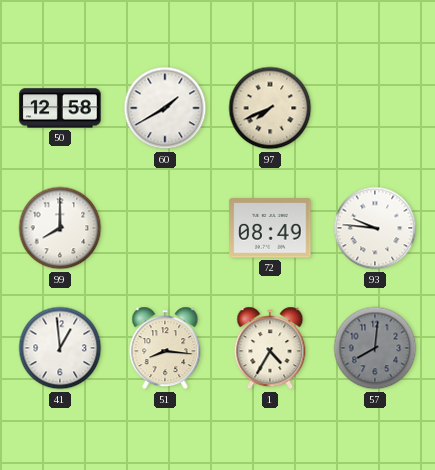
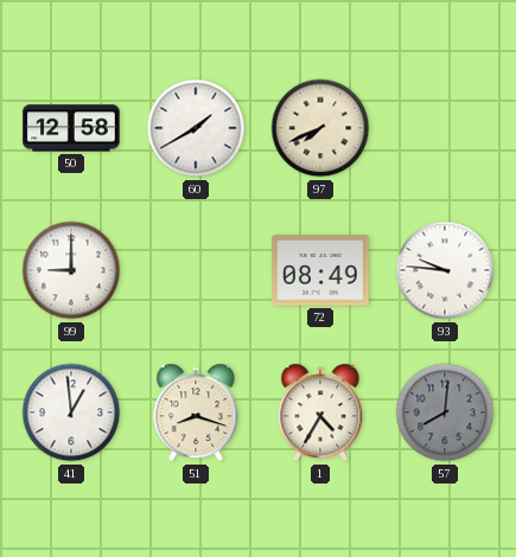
99: 8:00 -> 9:00
51: 8:16 -> 8:18
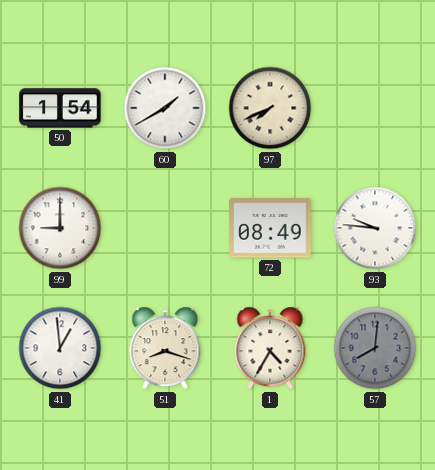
50: 12:58 -> 1:54
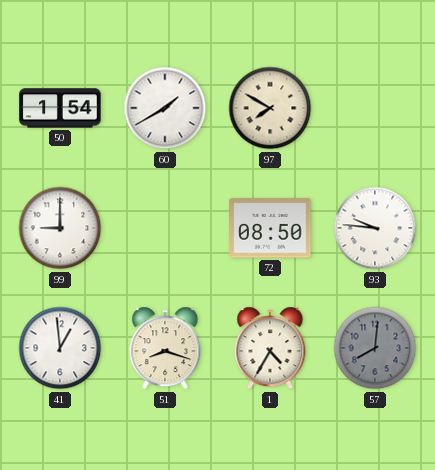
97: 7:41 -> 7:50
72: 08:49 -> 08:50
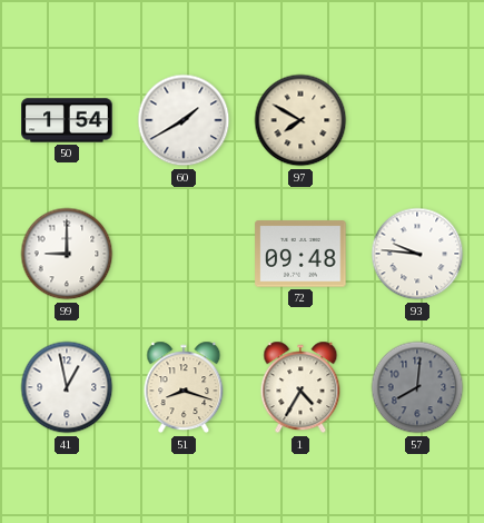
72: 08:50 -> 09:48
41: 12:59 -> 12:58
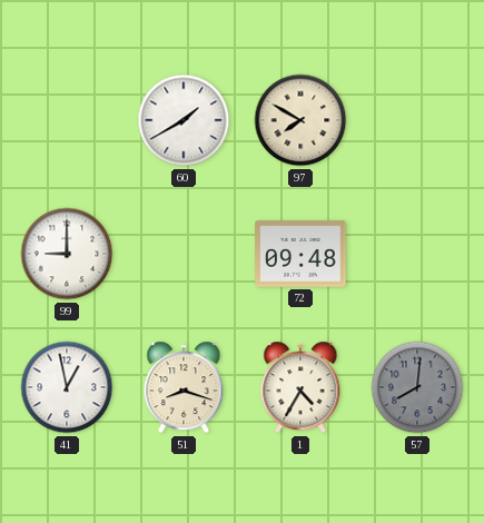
50: 1:54 -> none
93: 9:46 -> none
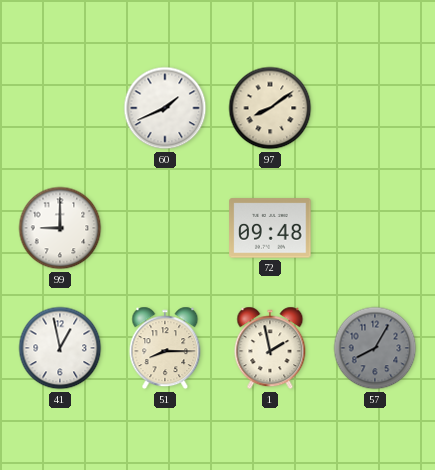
60: 1:40 -> 1:41
97: 7:50 -> 8:09
51: 8:18 -> 8:15
1: 4:35 -> 1:58
57: 8:01 -> 8:05
